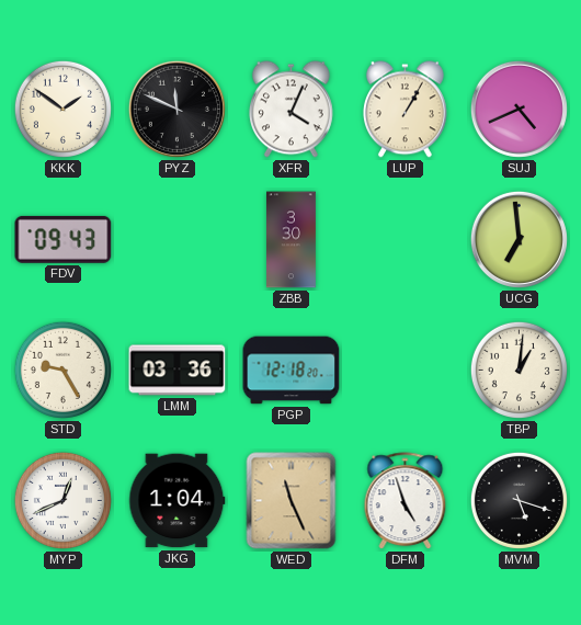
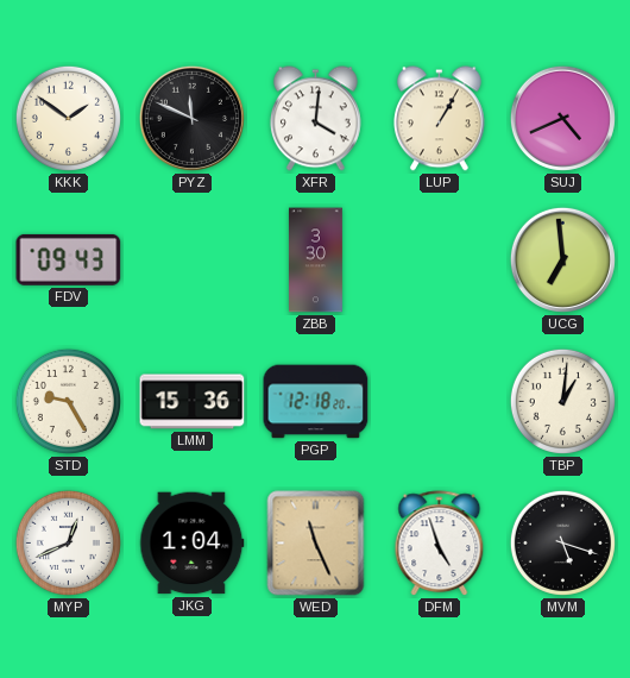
XFR: 4:04 -> 4:01
LMM: 03:36 -> 15:36
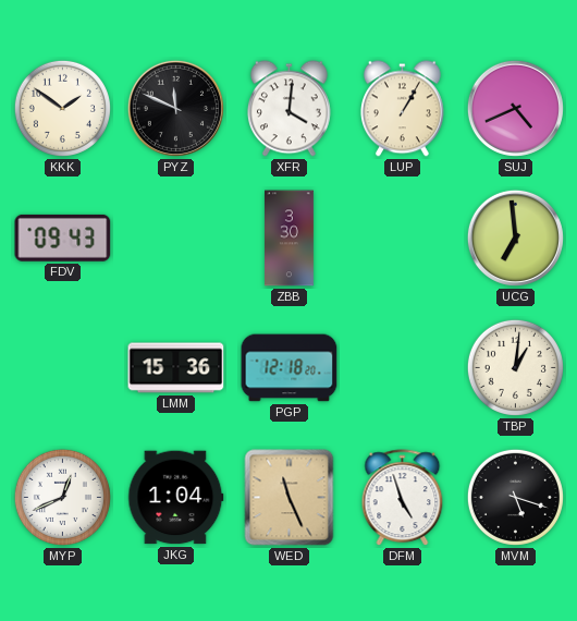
STD: 9:25 -> none
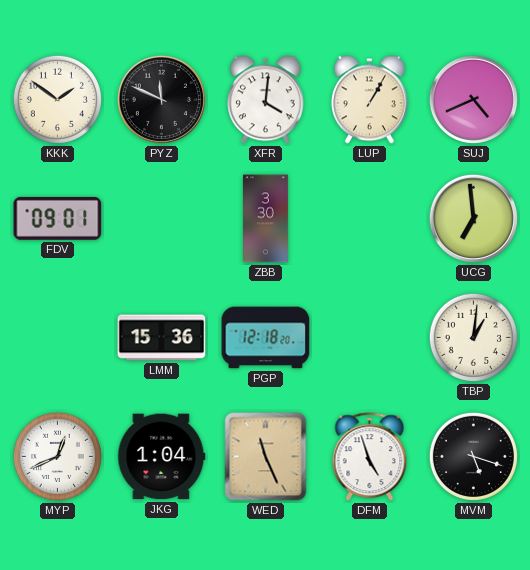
FDV: 09:43 -> 09:01
